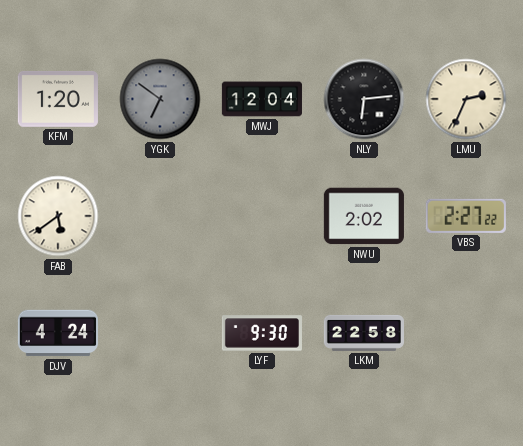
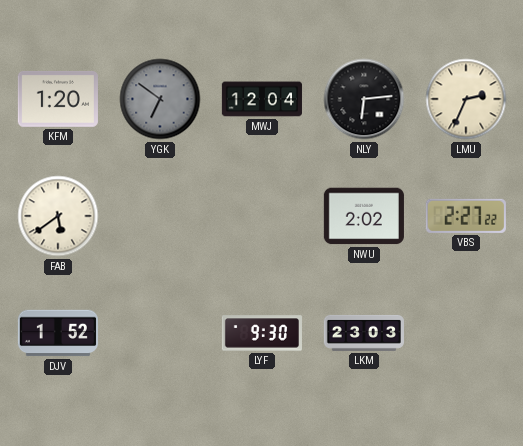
DJV: 4:24 -> 1:52
LKM: 22:58 -> 23:03
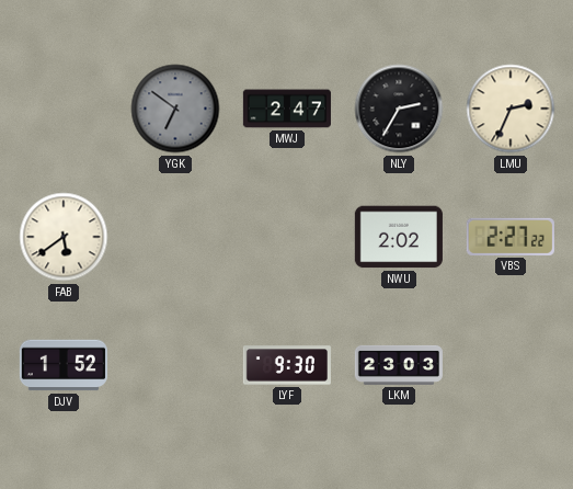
KFM: 1:20 -> none
MWJ: 12:04 -> 2:47
NLY: 6:14 -> 2:35
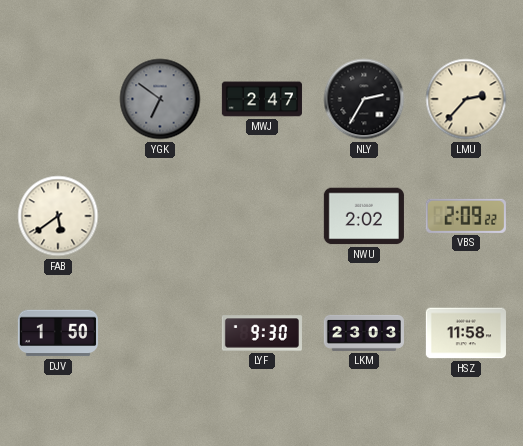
LMU: 2:34 -> 2:37
VBS: 2:27 -> 2:09
DJV: 1:52 -> 1:50
HSZ: none -> 11:58
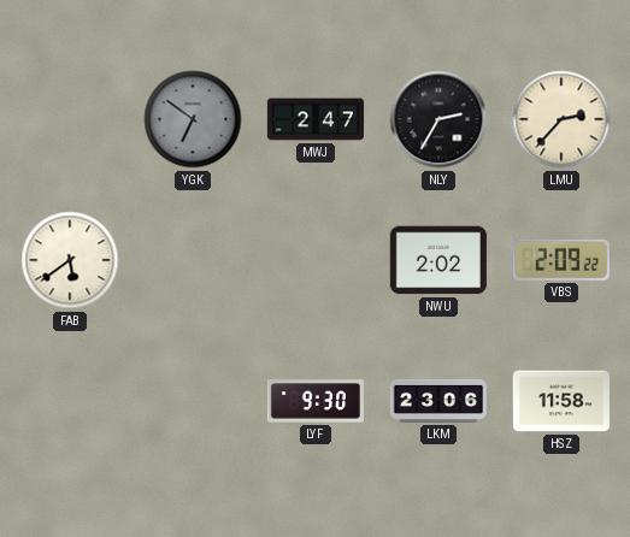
DJV: 1:50 -> none
LKM: 23:03 -> 23:06
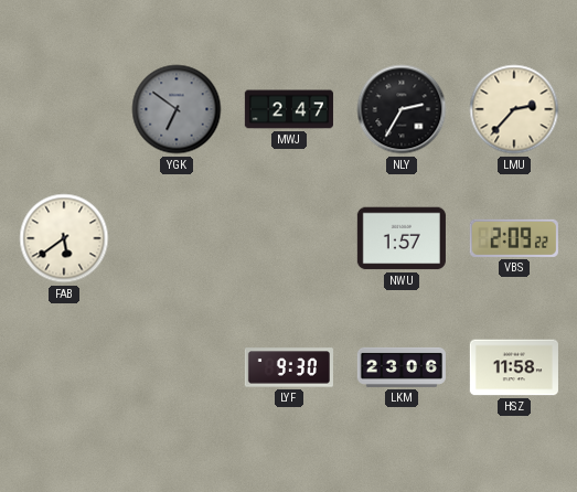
NWU: 2:02 -> 1:57
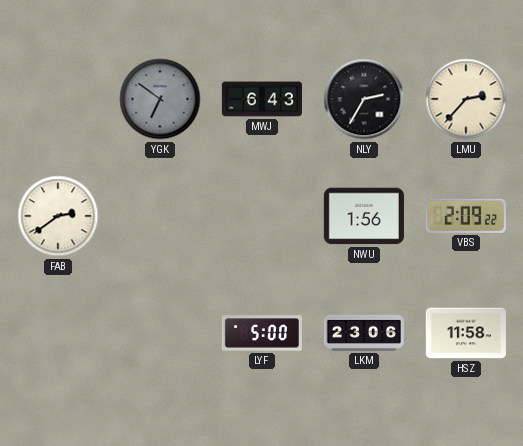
MWJ: 2:47 -> 6:43
FAB: 5:39 -> 2:39
NWU: 1:57 -> 1:56
LYF: 9:30 -> 5:00
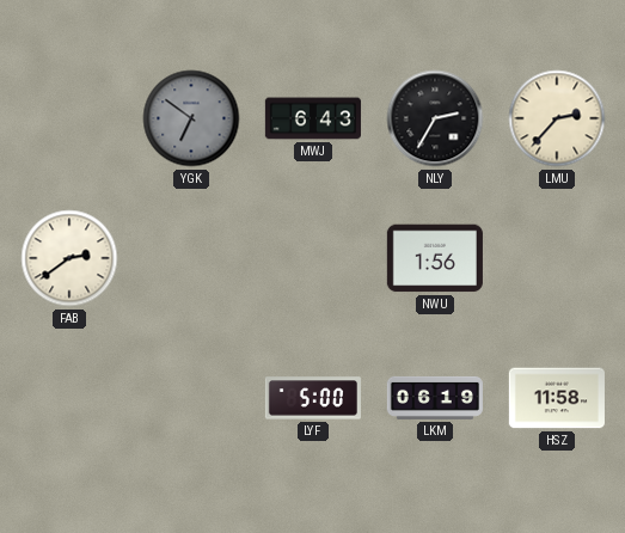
VBS: 2:09 -> none
LKM: 23:06 -> 06:19
